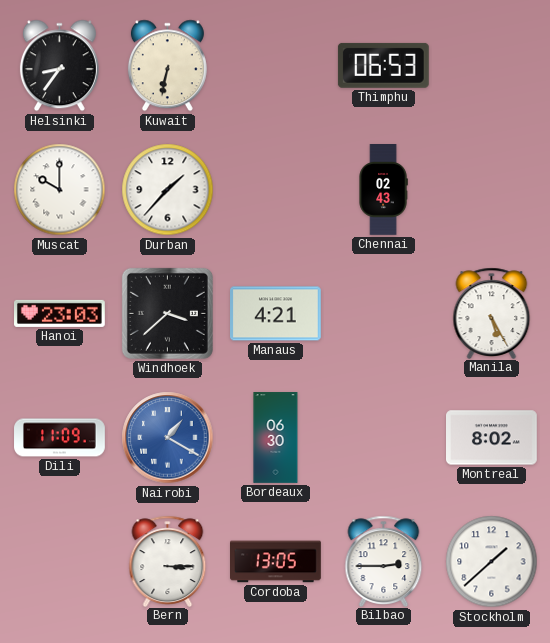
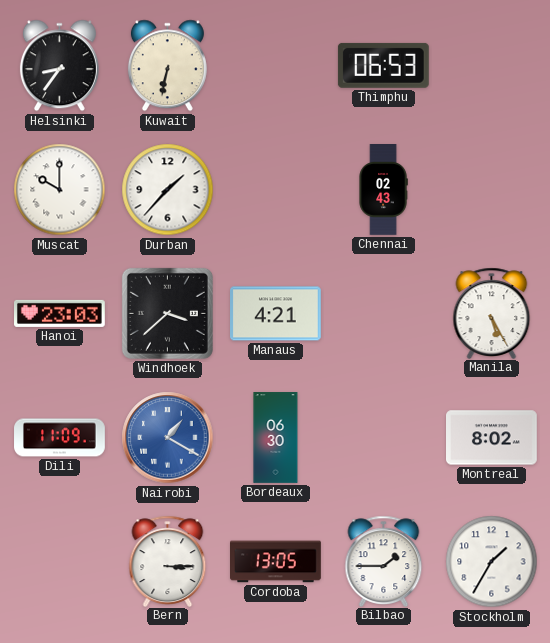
Bilbao: 2:45 -> 1:45
Stockholm: 1:38 -> 1:35
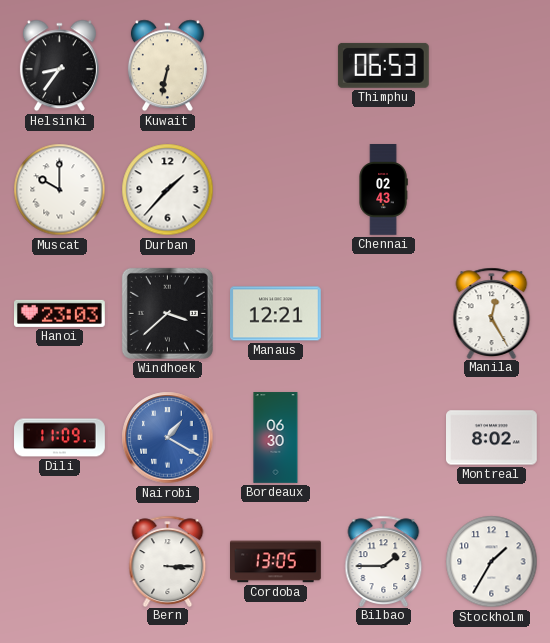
Manaus: 4:21 -> 12:21
Manila: 5:25 -> 12:25
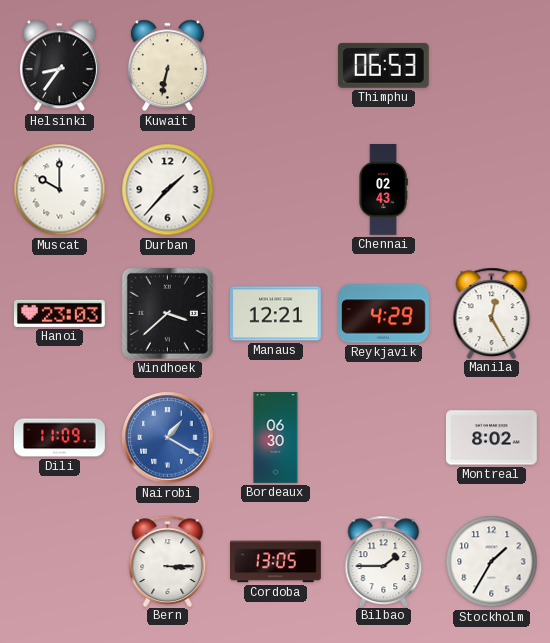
Reykjavik: none -> 4:29
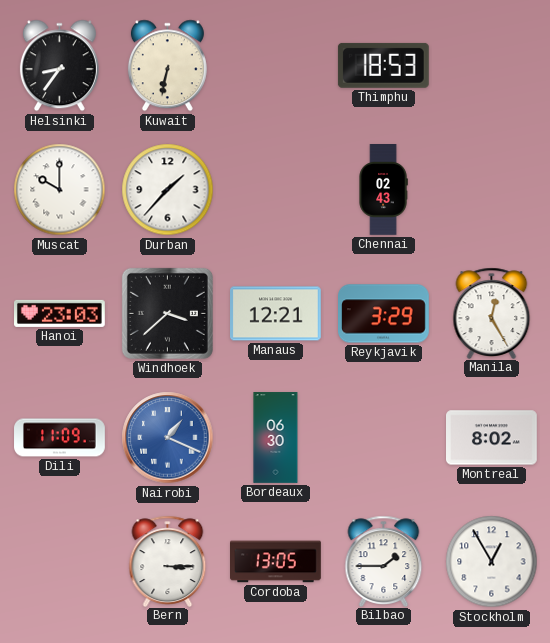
Thimphu: 06:53 -> 18:53
Reykjavik: 4:29 -> 3:29
Nairobi: 1:20 -> 1:19
Stockholm: 1:35 -> 12:55
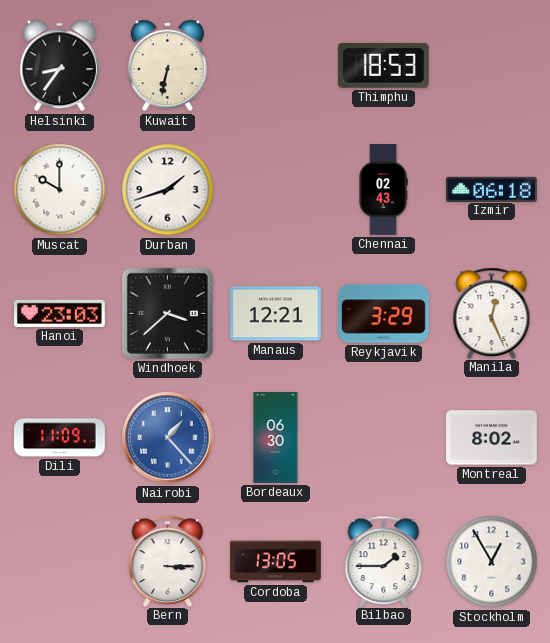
Durban: 1:37 -> 1:42
Izmir: none -> 06:18
Manila: 12:25 -> 12:26
Nairobi: 1:19 -> 1:23
